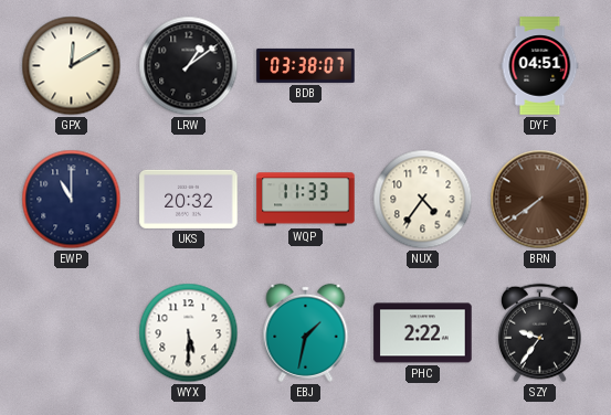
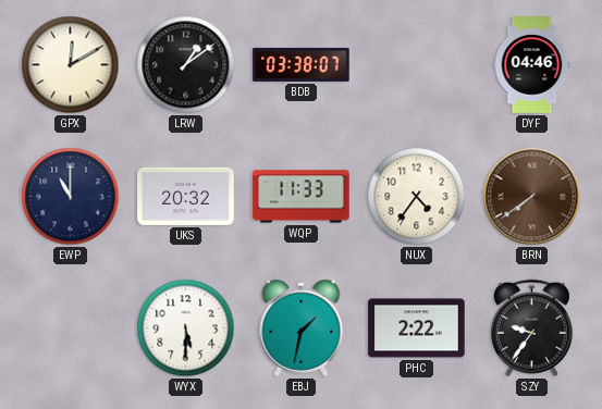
DYF: 04:51 -> 04:46
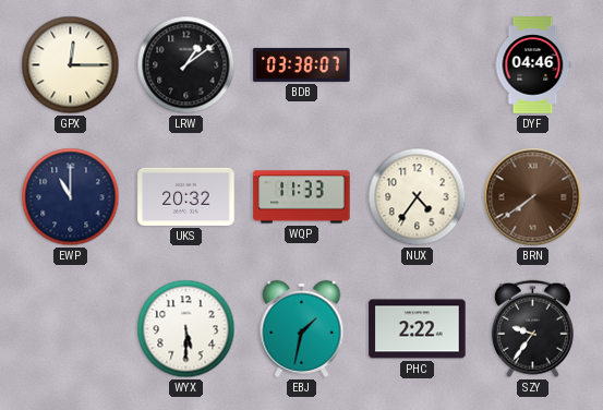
GPX: 12:10 -> 12:15
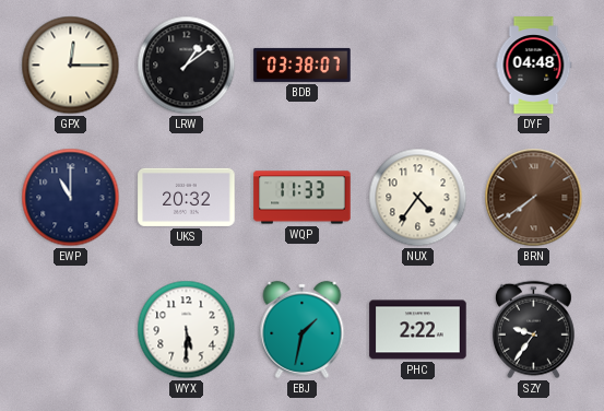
DYF: 04:46 -> 04:48
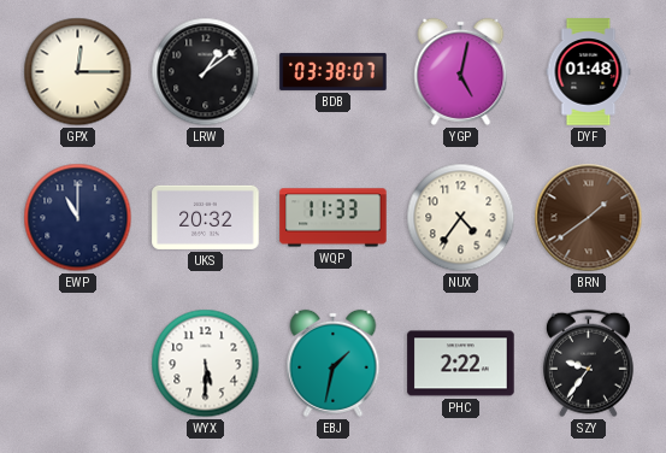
YGP: none -> 5:02
DYF: 04:48 -> 01:48
BRN: 7:39 -> 1:39
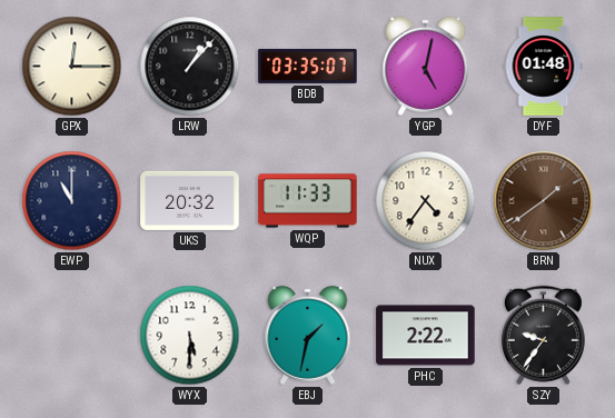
LRW: 1:09 -> 1:07
BDB: 03:38 -> 03:35
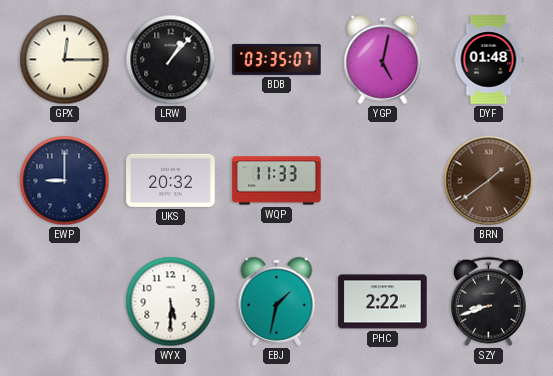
EWP: 11:00 -> 9:00
NUX: 4:36 -> none
SZY: 9:36 -> 8:42
